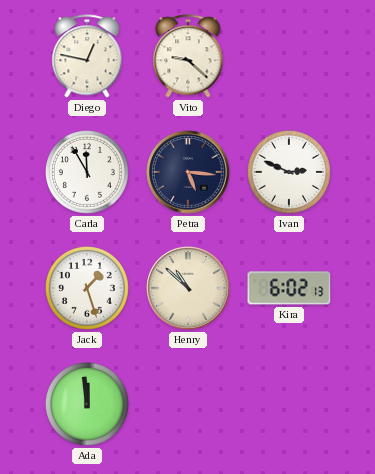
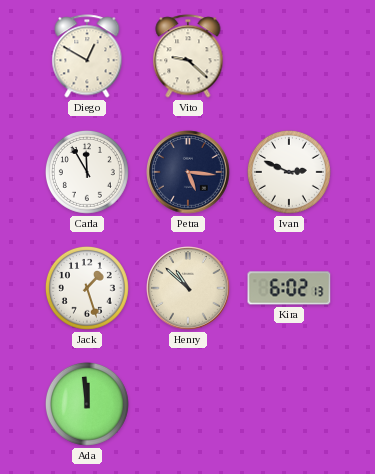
Diego: 12:47 -> 12:50
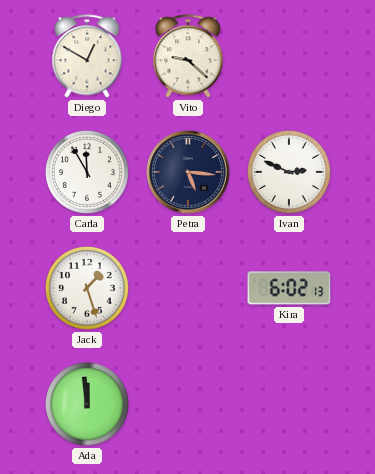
Henry: 10:52 -> none
